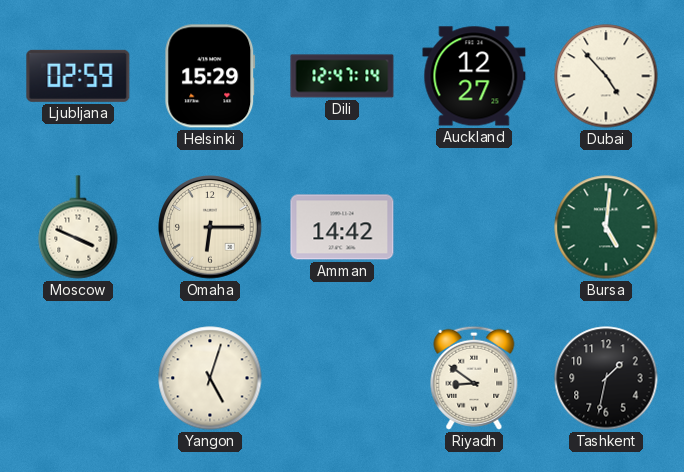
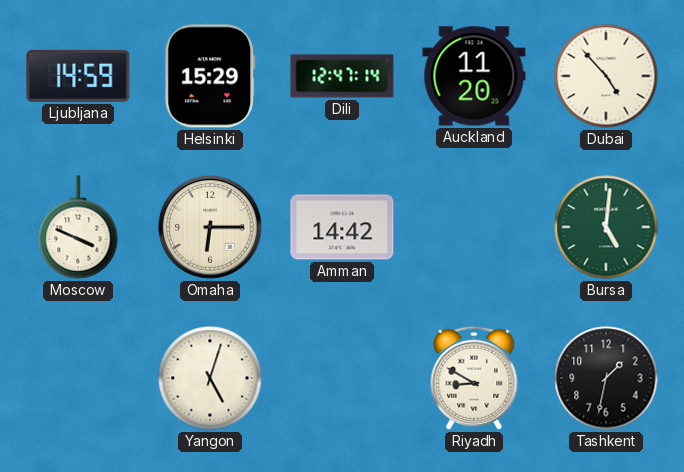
Ljubljana: 02:59 -> 14:59
Auckland: 12:27 -> 11:20
Riyadh: 8:51 -> 8:50
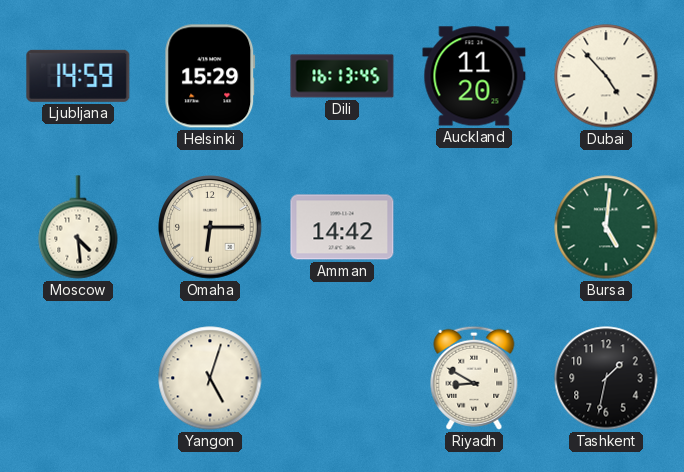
Dili: 12:47 -> 16:13
Moscow: 3:49 -> 4:29
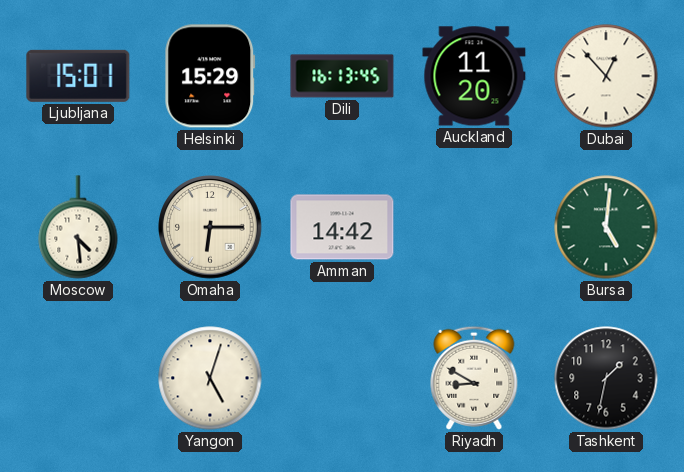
Ljubljana: 14:59 -> 15:01
Dubai: 4:53 -> 12:53
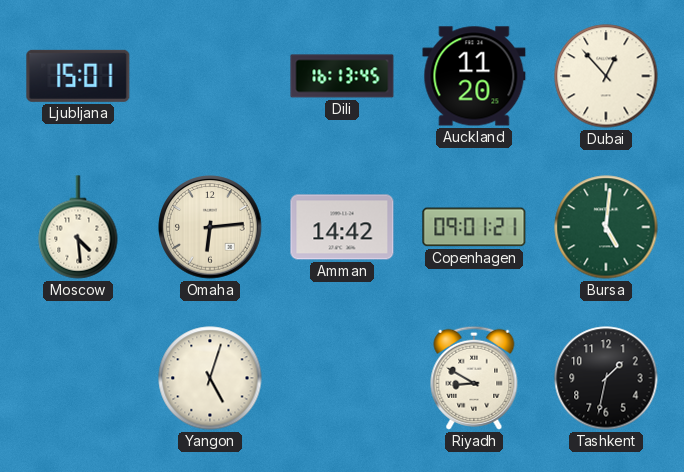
Helsinki: 15:29 -> none
Omaha: 6:15 -> 6:14
Copenhagen: none -> 09:01
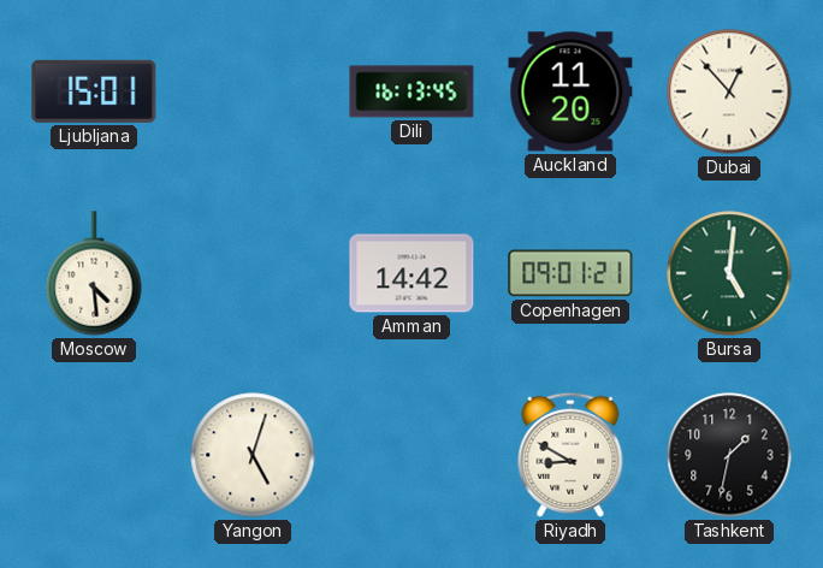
Omaha: 6:14 -> none
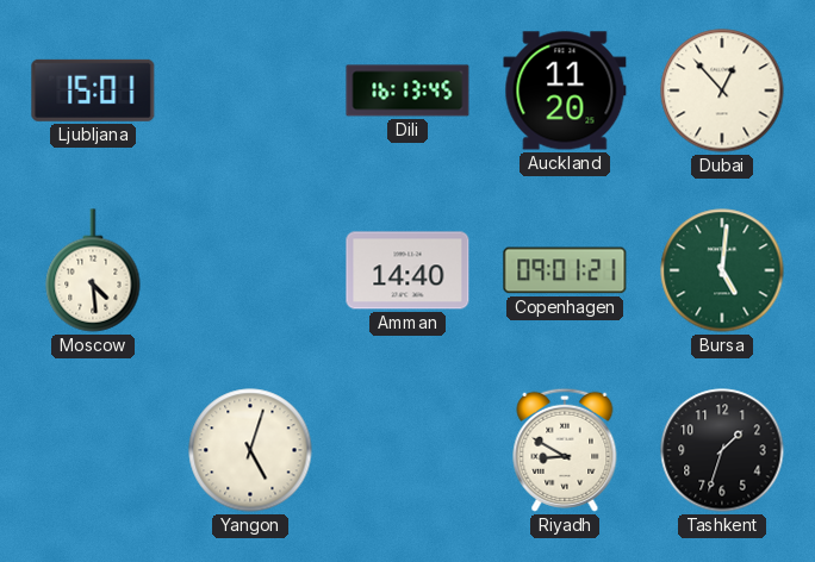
Amman: 14:42 -> 14:40
Tashkent: 1:32 -> 1:33
